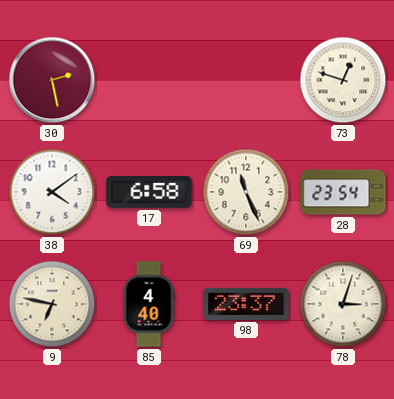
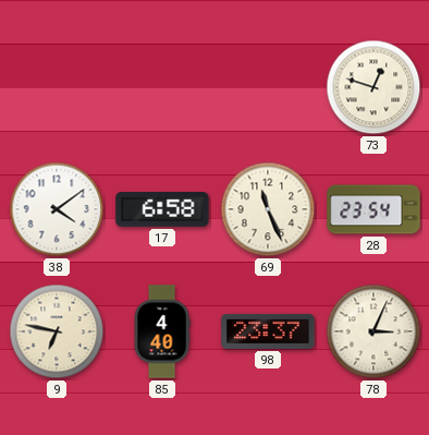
30: 2:28 -> none
78: 3:03 -> 3:04
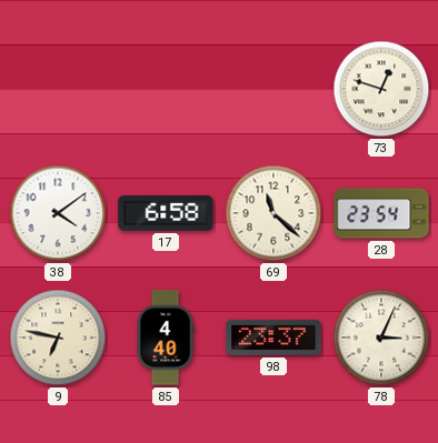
69: 11:26 -> 11:22
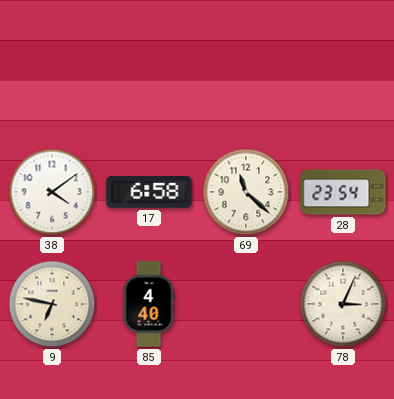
73: 12:48 -> none
98: 23:37 -> none
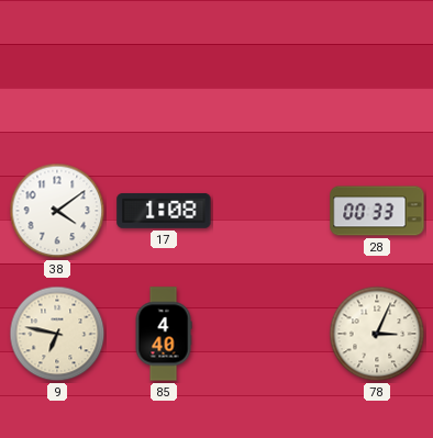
17: 6:58 -> 1:08
69: 11:22 -> none
28: 23:54 -> 00:33
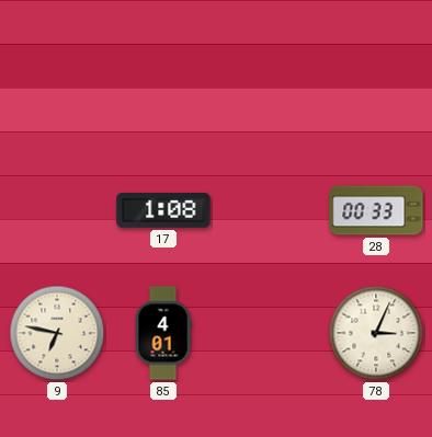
38: 4:09 -> none
85: 4:40 -> 4:01
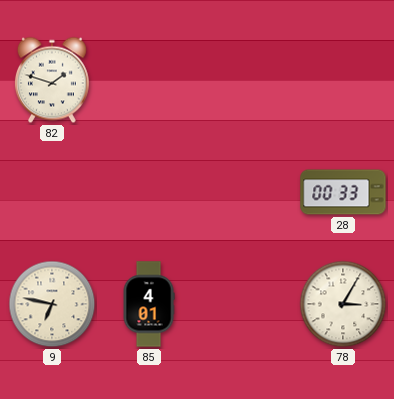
82: none -> 1:48
17: 1:08 -> none
78: 3:04 -> 3:05
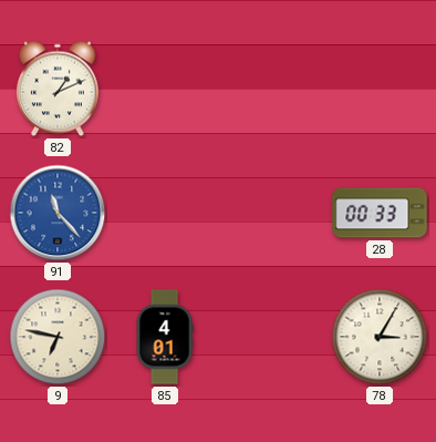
82: 1:48 -> 1:11
91: none -> 11:23
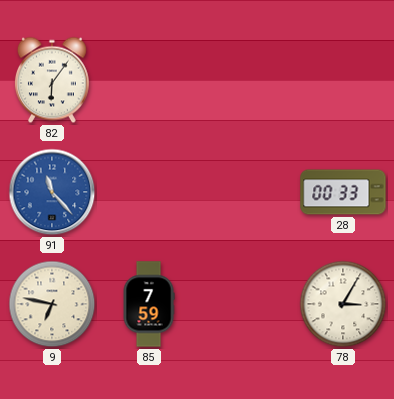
82: 1:11 -> 6:06
85: 4:01 -> 7:59
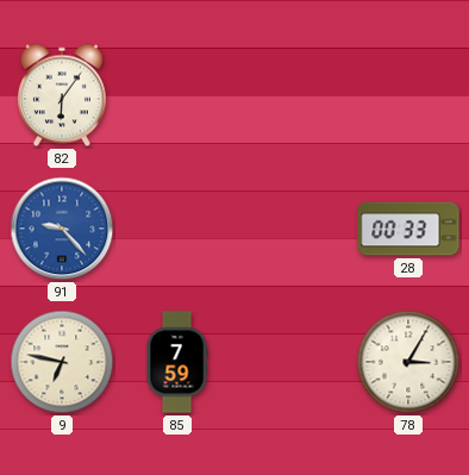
91: 11:23 -> 9:23
